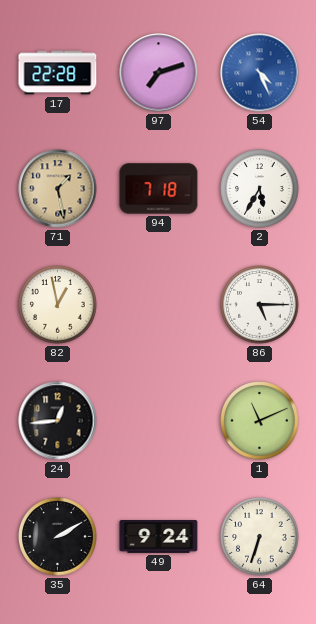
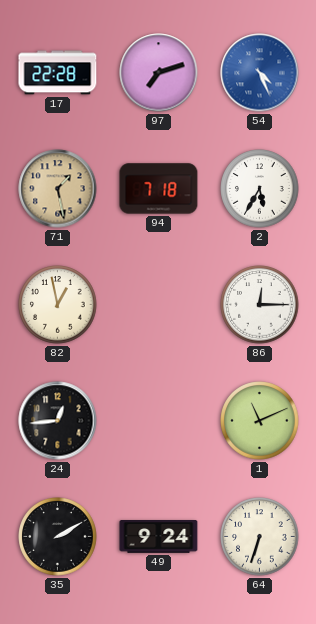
86: 5:15 -> 12:15
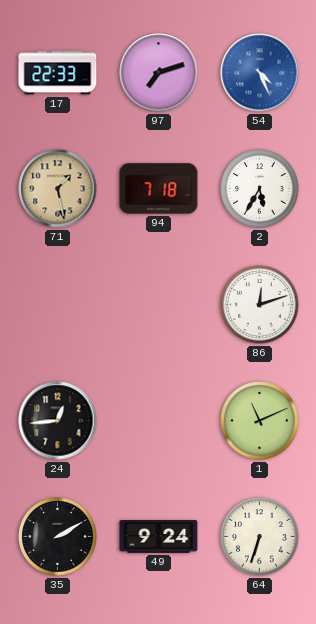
17: 22:28 -> 22:33
82: 12:58 -> none
86: 12:15 -> 12:12
